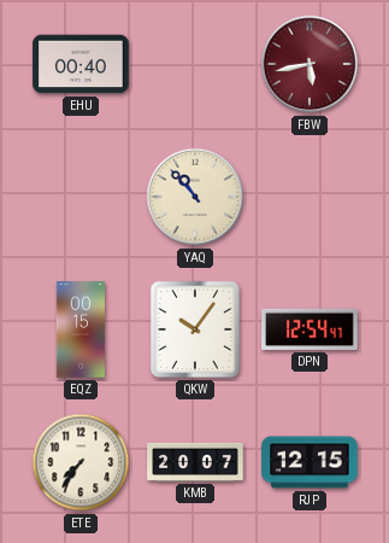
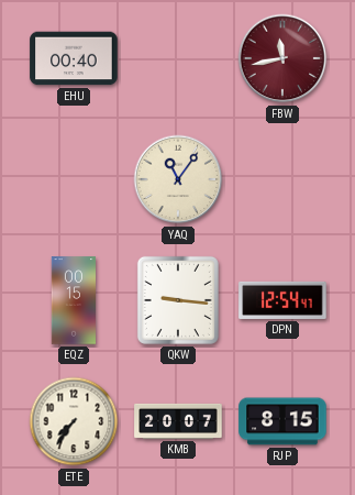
FBW: 5:43 -> 11:43
YAQ: 10:53 -> 11:06
QKW: 10:06 -> 9:16
RJP: 12:15 -> 8:15
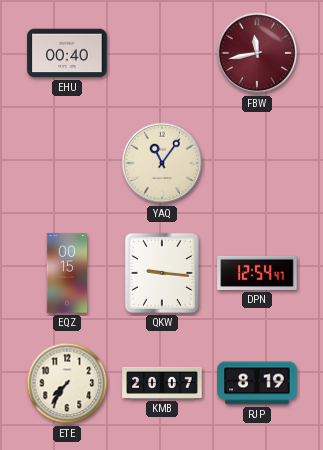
RJP: 8:15 -> 8:19
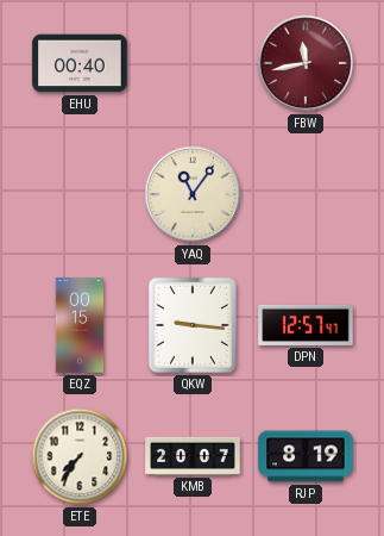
DPN: 12:54 -> 12:57
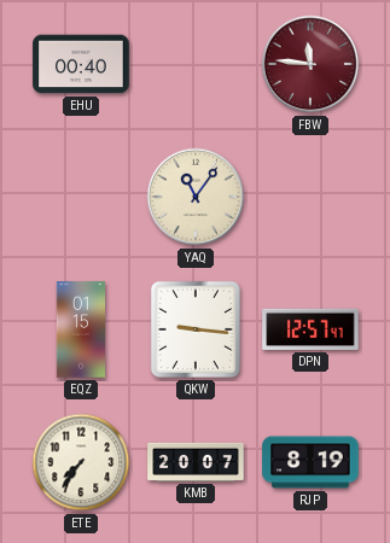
FBW: 11:43 -> 11:46
EQZ: 00:15 -> 01:15
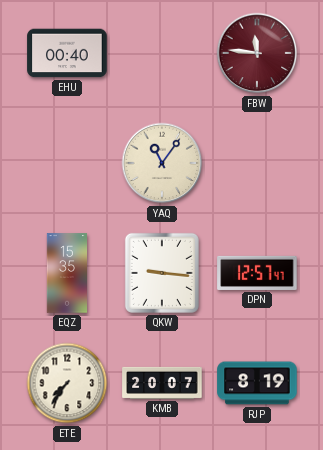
EQZ: 01:15 -> 15:35
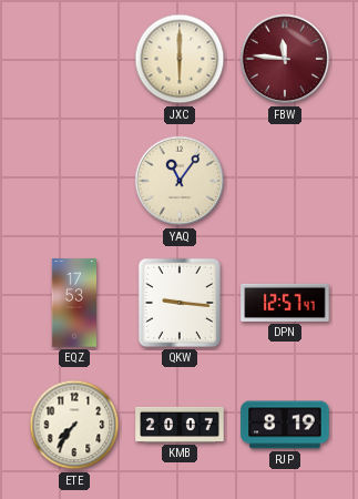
EHU: 00:40 -> none
JXC: none -> 6:00
EQZ: 15:35 -> 17:53
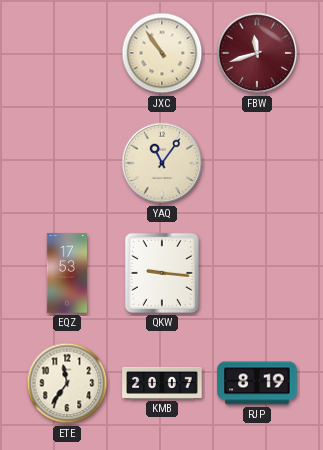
JXC: 6:00 -> 10:54
FBW: 11:46 -> 11:42
DPN: 12:57 -> none
ETE: 7:36 -> 11:36
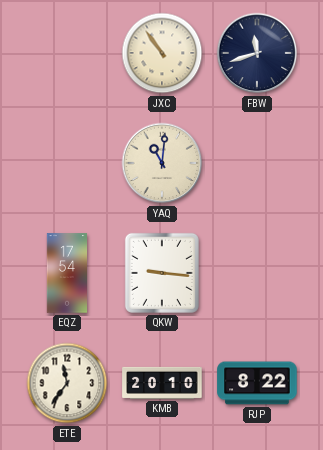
FBW dial: burgundy -> navy
YAQ: 11:06 -> 11:01
EQZ: 17:53 -> 17:54
KMB: 20:07 -> 20:10
RJP: 8:19 -> 8:22
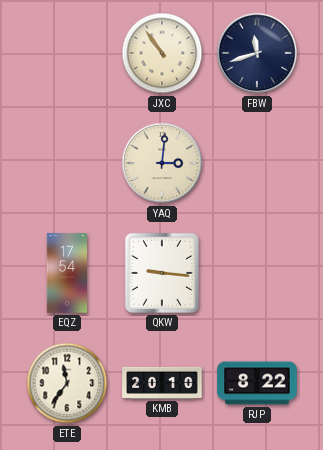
YAQ: 11:01 -> 3:01
